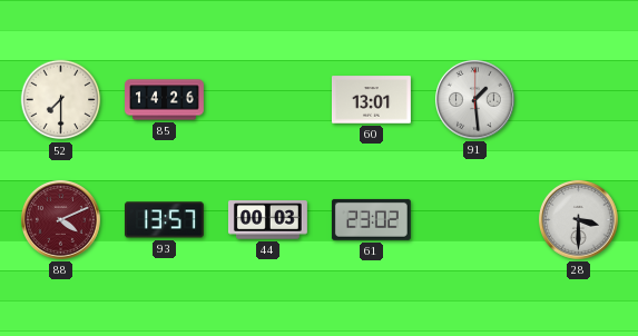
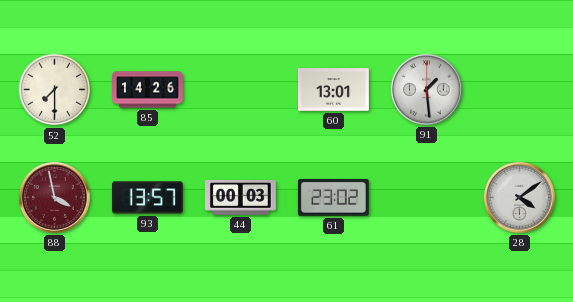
88: 4:11 -> 3:58
28: 3:30 -> 4:09
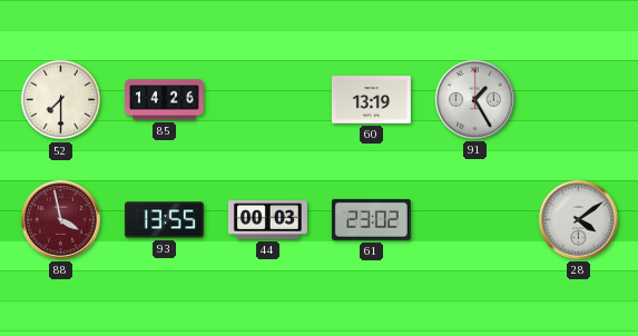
60: 13:01 -> 13:19
91: 1:29 -> 1:25
93: 13:57 -> 13:55
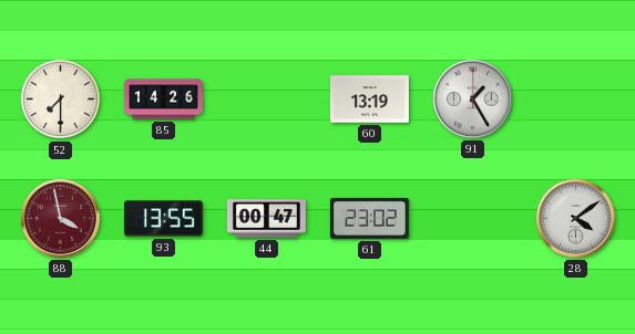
44: 00:03 -> 00:47
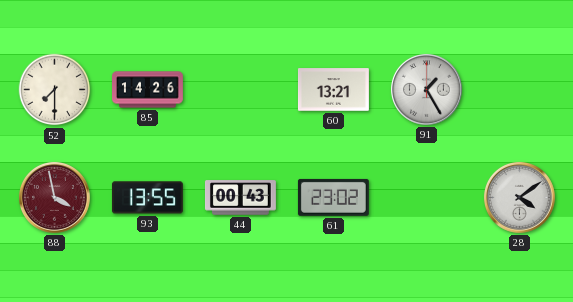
60: 13:19 -> 13:21
44: 00:47 -> 00:43
